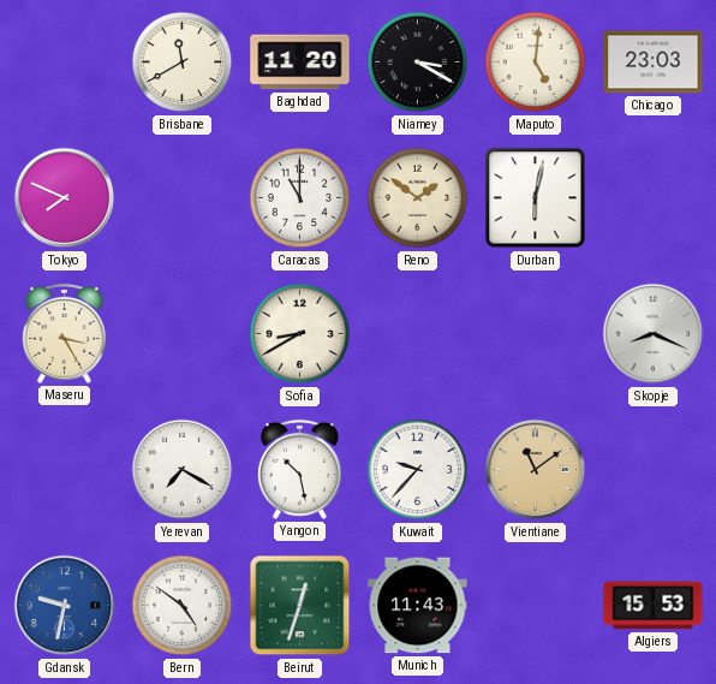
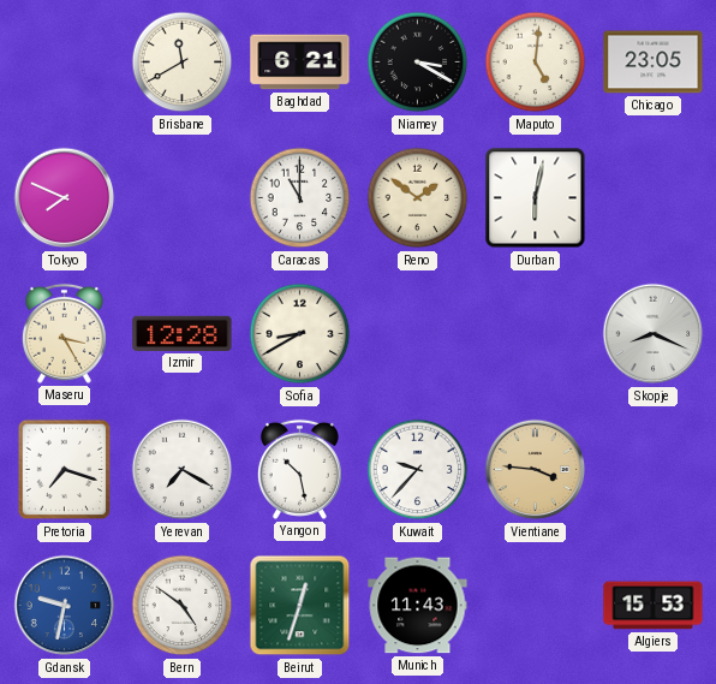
Baghdad: 11:20 -> 6:21
Chicago: 23:03 -> 23:05
Izmir: none -> 12:28
Pretoria: none -> 7:18
Vientiane: 11:09 -> 3:46
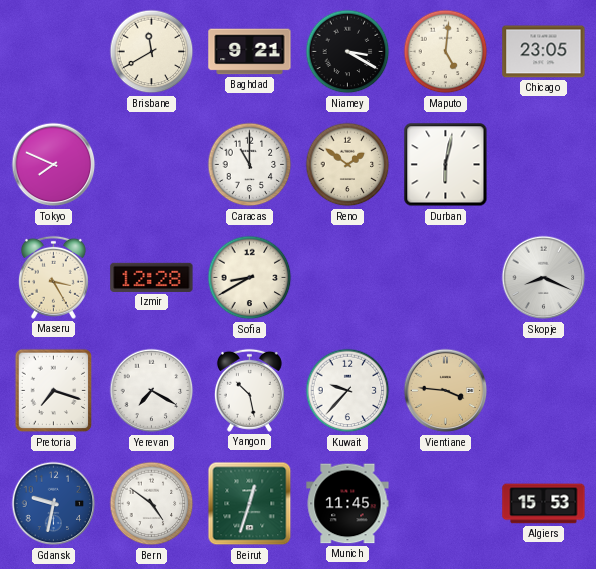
Baghdad: 6:21 -> 9:21
Munich: 11:43 -> 11:45
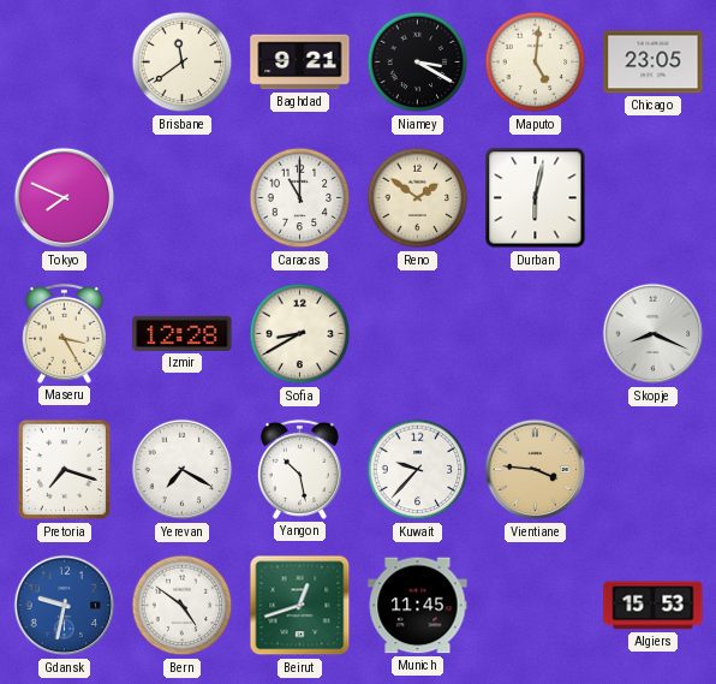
Brisbane: 11:40 -> 11:39
Beirut: 12:33 -> 12:42
